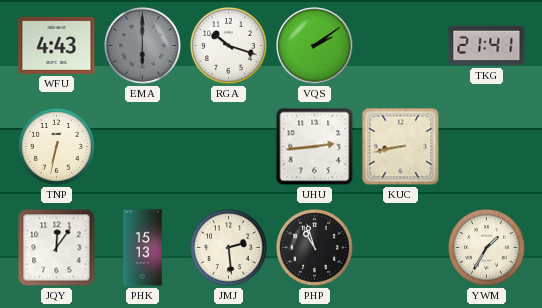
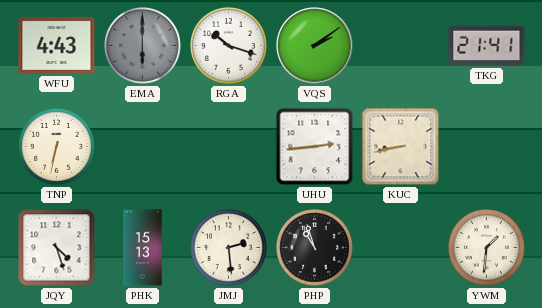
JQY: 12:06 -> 4:27
YWM: 1:35 -> 1:31
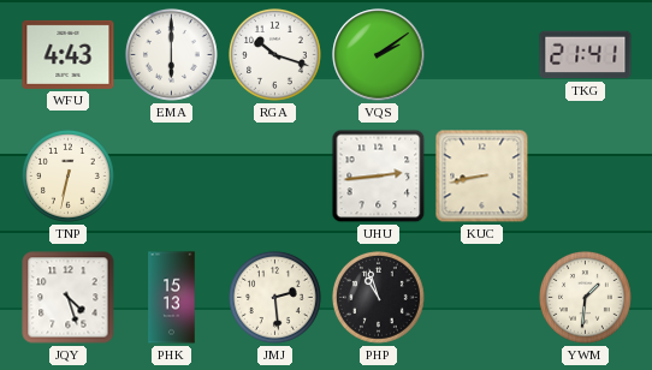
EMA dial: grey -> white
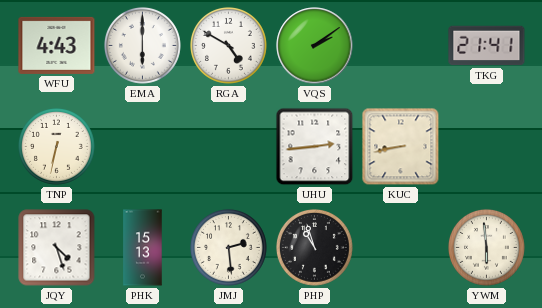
RGA: 10:18 -> 4:50
YWM: 1:31 -> 5:59
